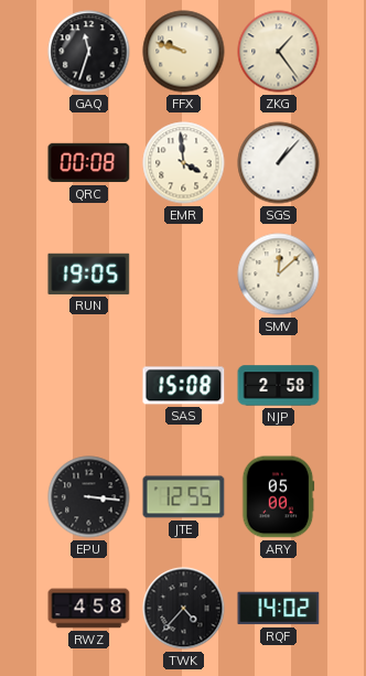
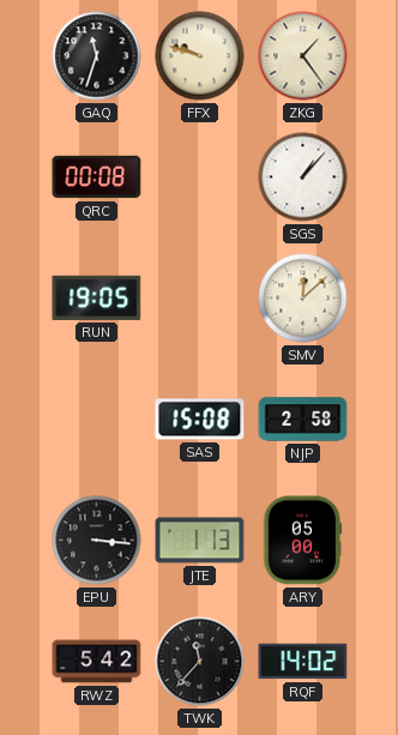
EMR: 3:59 -> none
JTE: 12:55 -> 1:13
RWZ: 4:58 -> 5:42
TWK: 4:37 -> 11:37
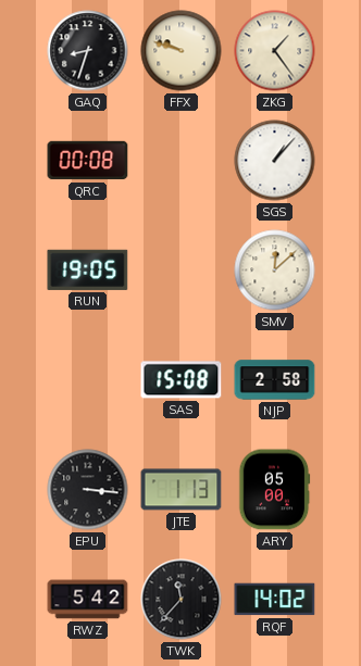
GAQ: 11:33 -> 8:33
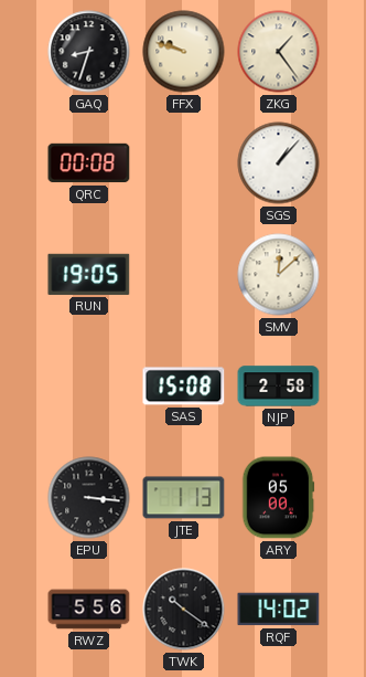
RWZ: 5:42 -> 5:56
TWK: 11:37 -> 10:21
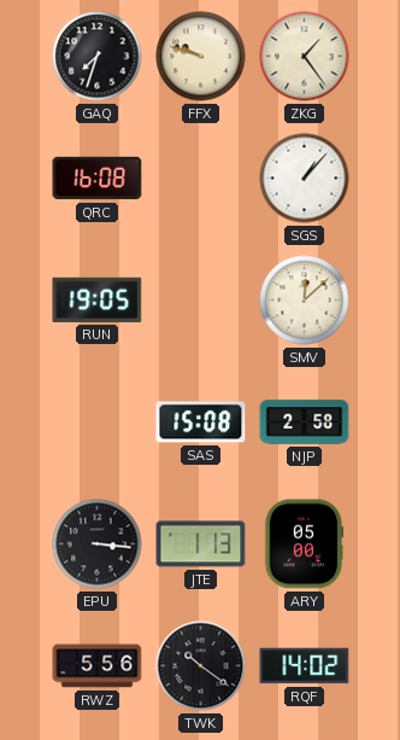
GAQ: 8:33 -> 7:33
QRC: 00:08 -> 16:08
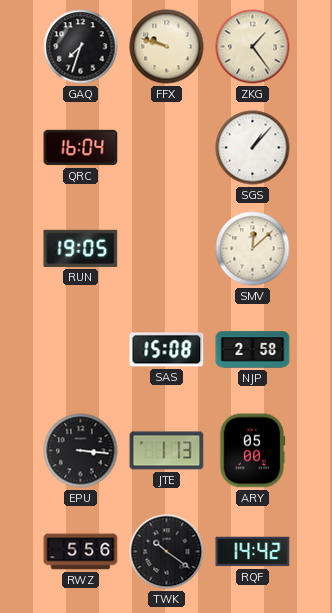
QRC: 16:08 -> 16:04
RQF: 14:02 -> 14:42
